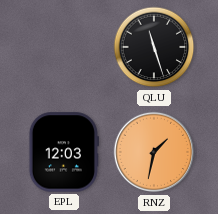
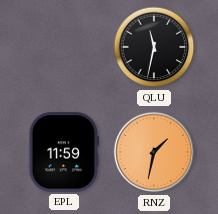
QLU: 11:27 -> 11:32
EPL: 12:03 -> 11:59
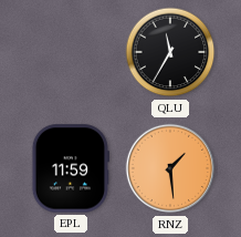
QLU: 11:32 -> 11:35
RNZ: 1:32 -> 1:29
